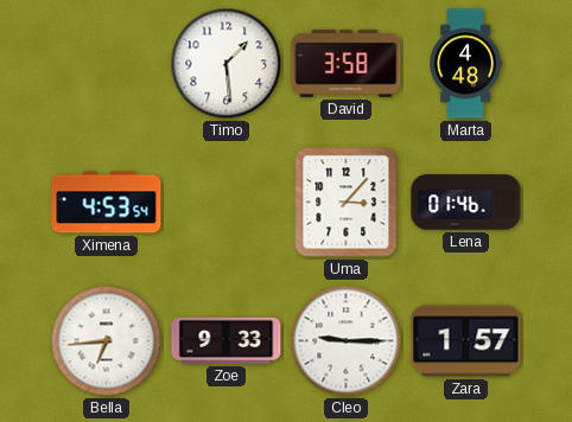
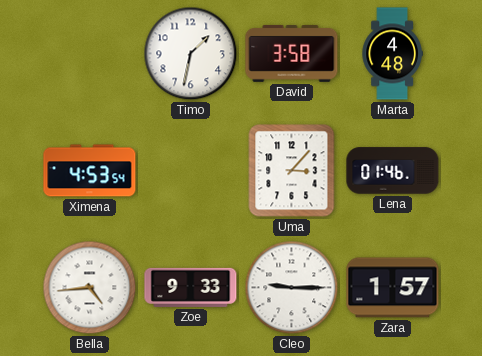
Timo: 1:29 -> 1:32
Bella: 6:44 -> 4:44
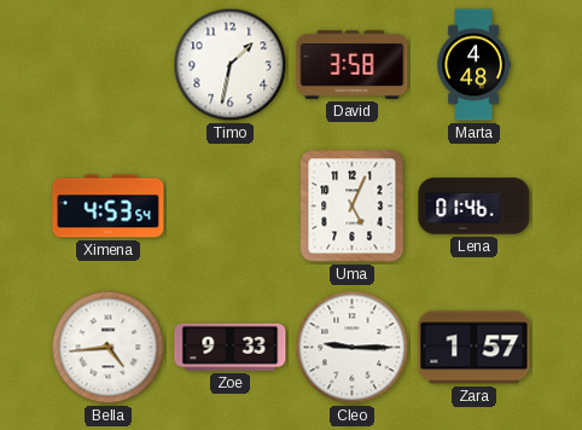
Uma: 3:07 -> 5:04
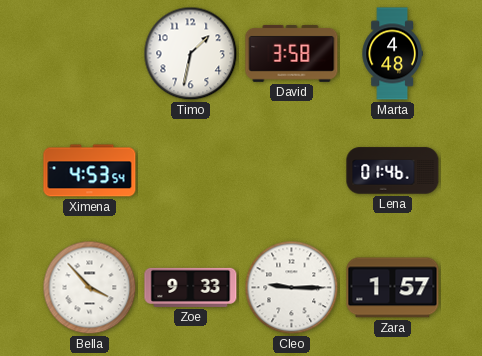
Uma: 5:04 -> none
Bella: 4:44 -> 3:53
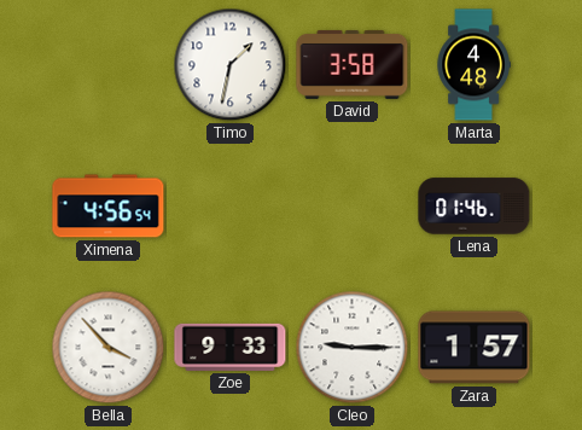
Ximena: 4:53 -> 4:56
